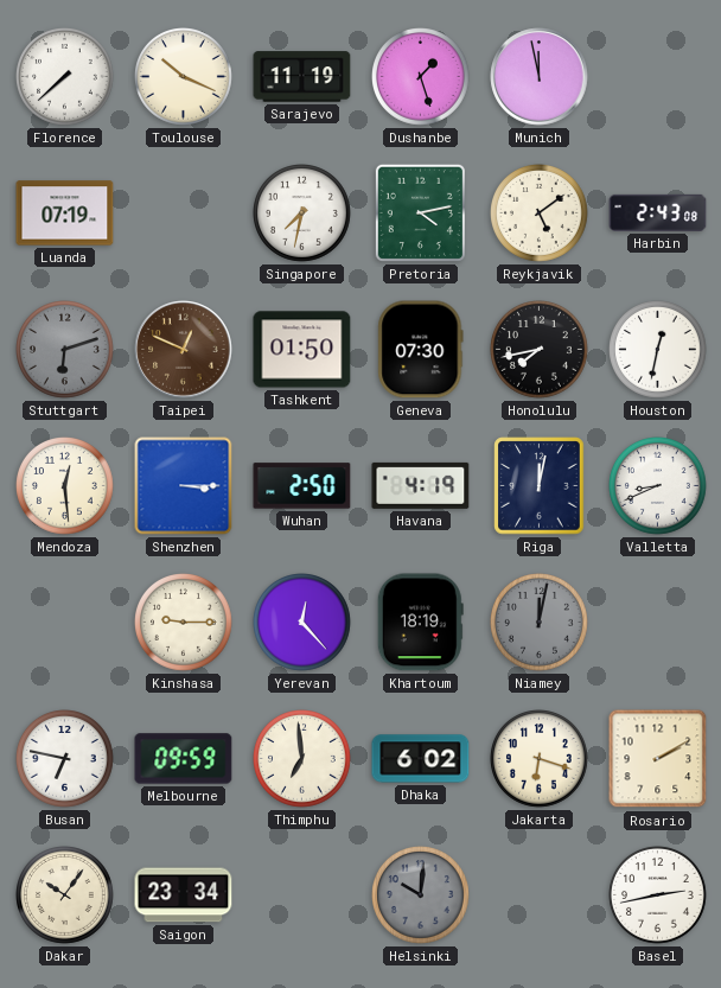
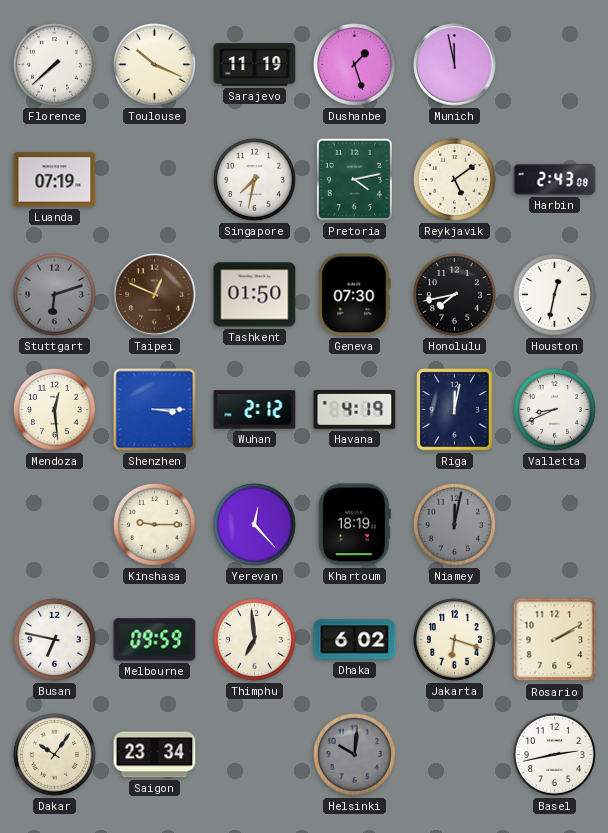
Wuhan: 2:50 -> 2:12
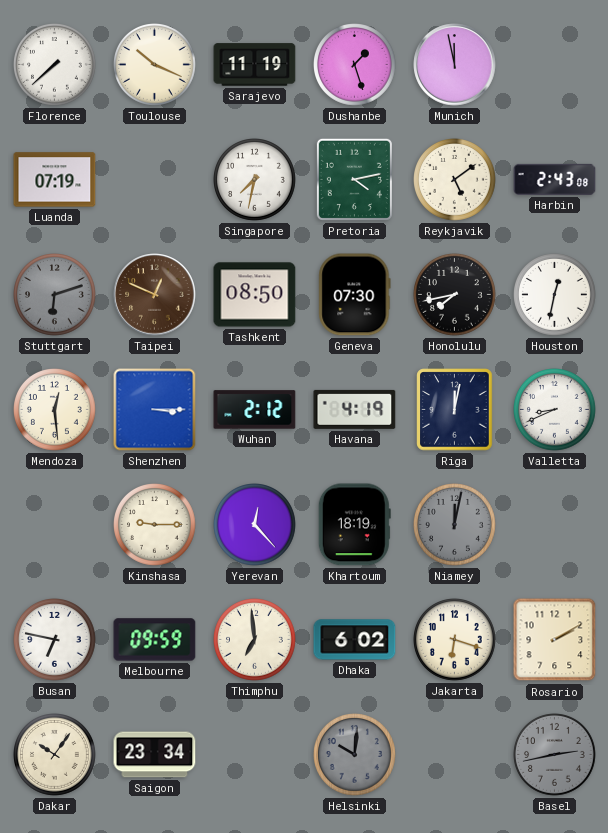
Tashkent: 01:50 -> 08:50
Basel dial: white -> grey
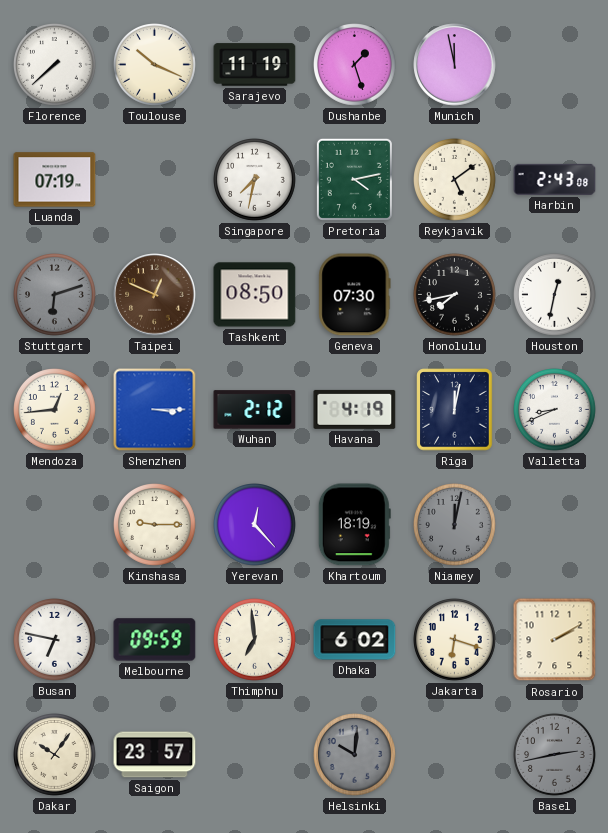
Mendoza: 12:29 -> 12:44
Saigon: 23:34 -> 23:57
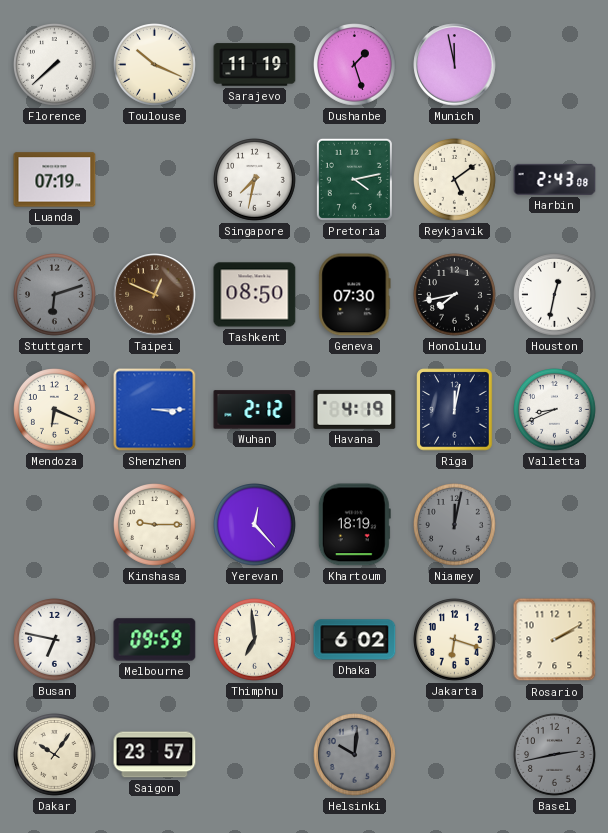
Mendoza: 12:44 -> 6:19
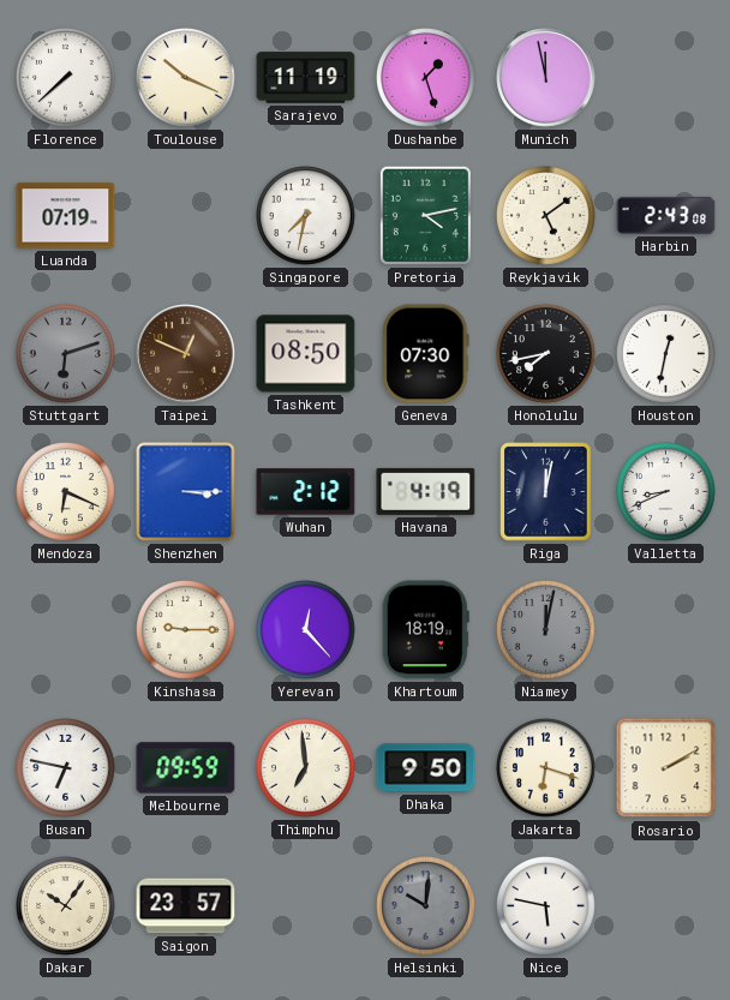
Dhaka: 6:02 -> 9:50
Nice: none -> 5:47
Basel: 2:43 -> none
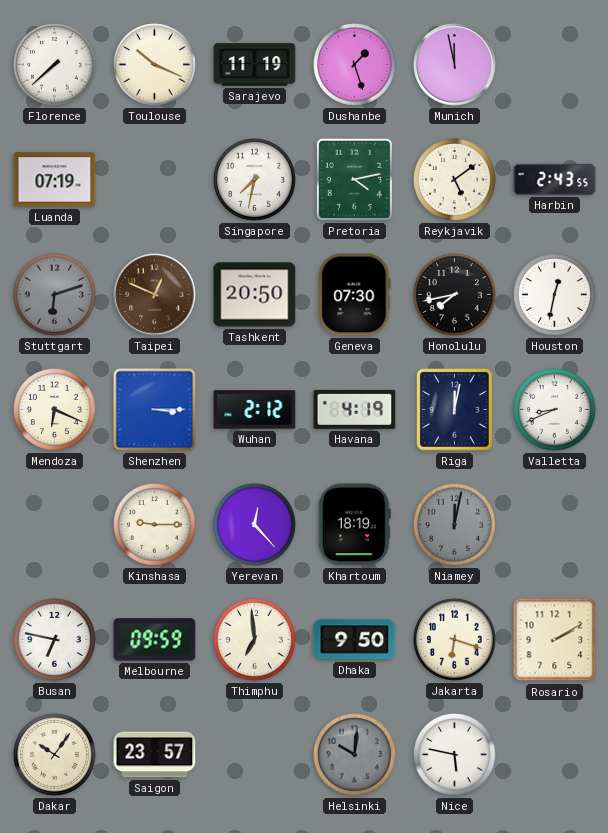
Harbin: 2:43:08 -> 2:43:55
Tashkent: 08:50 -> 20:50
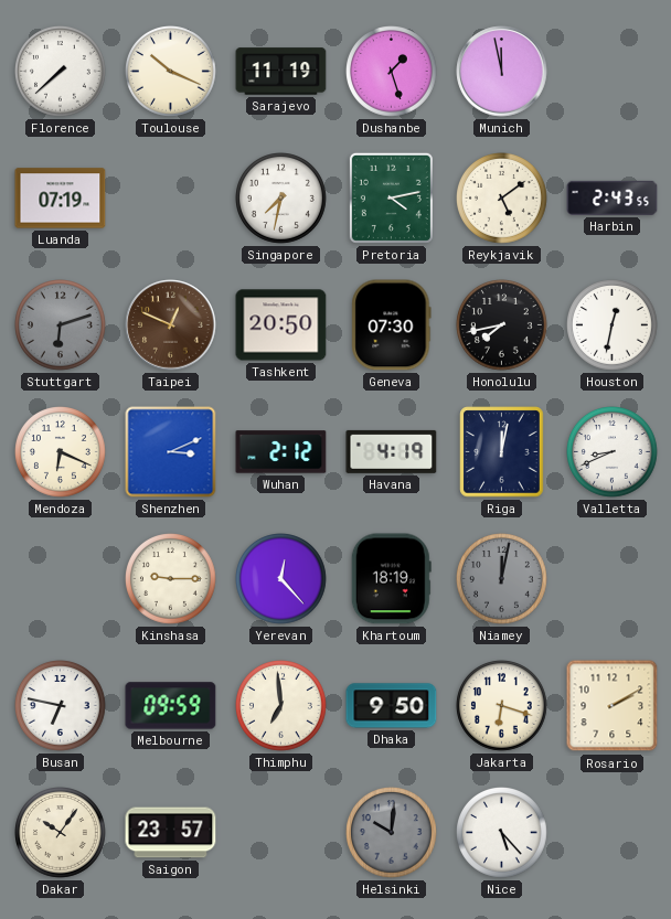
Shenzhen: 3:15 -> 3:11
Nice: 5:47 -> 5:23
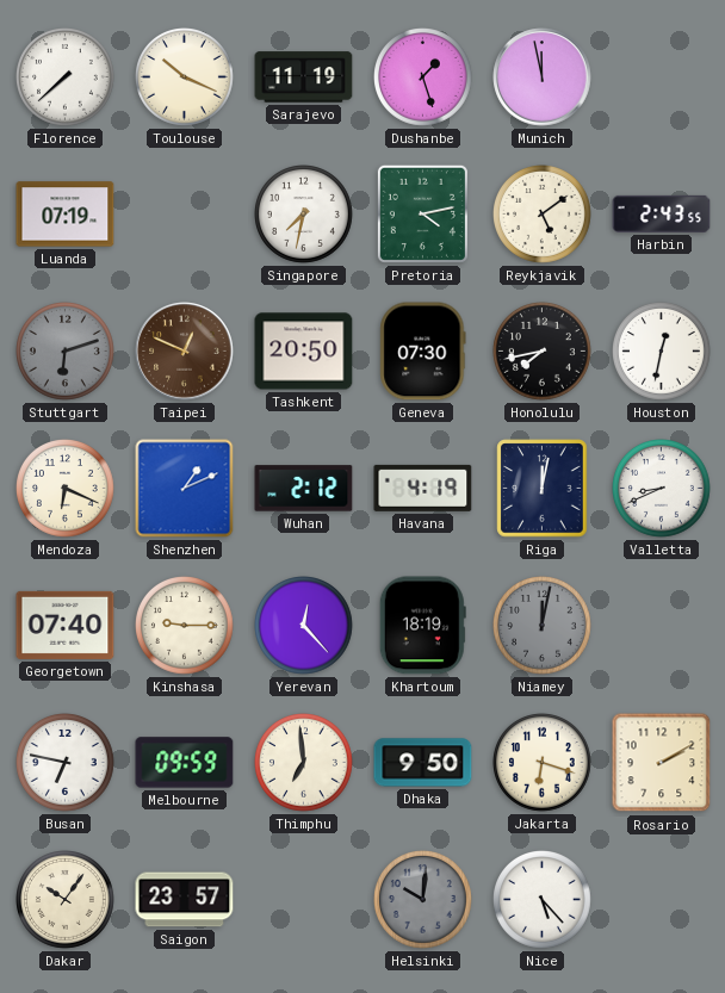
Shenzhen: 3:11 -> 1:11
Georgetown: none -> 07:40
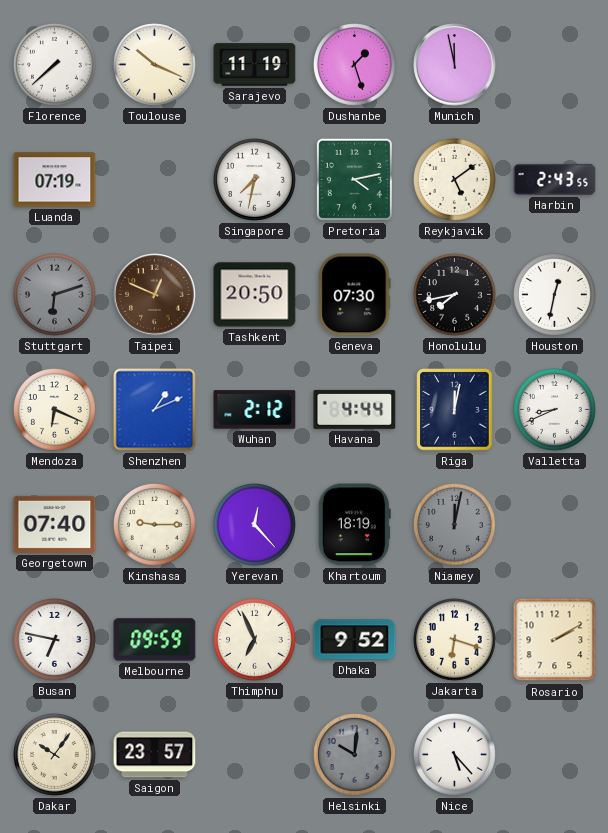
Havana: 4:19 -> 4:44
Thimphu: 6:59 -> 6:56
Dhaka: 9:50 -> 9:52
